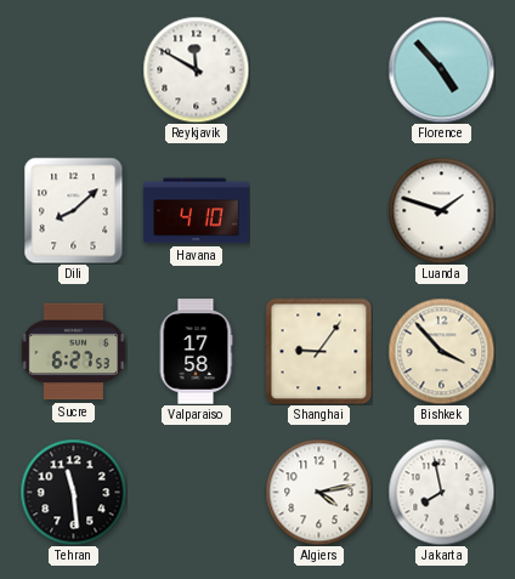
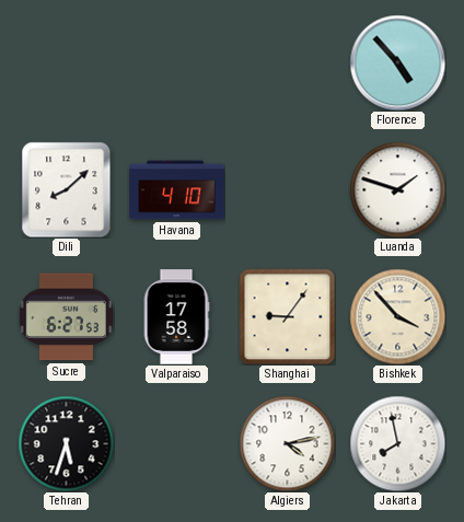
Reykjavik: 11:50 -> none
Tehran: 11:29 -> 5:33
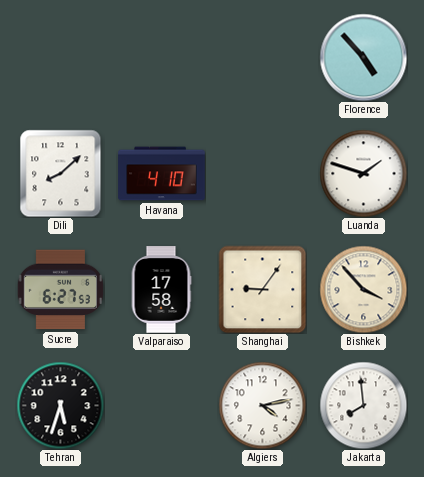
Jakarta: 7:58 -> 7:59
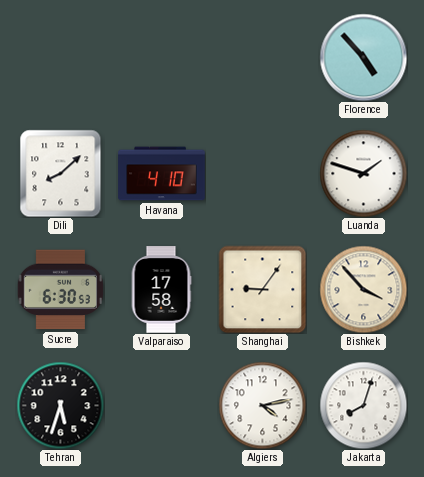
Sucre: 6:27 -> 6:30
Jakarta: 7:59 -> 8:03
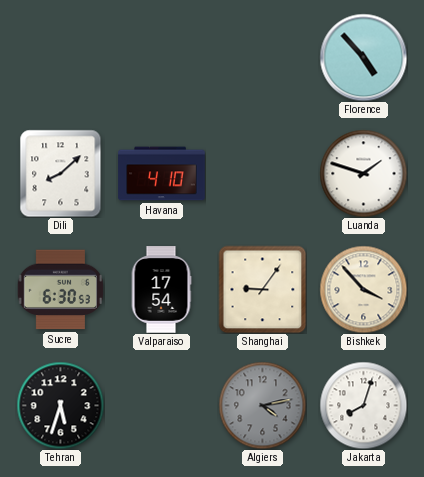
Valparaiso: 17:58 -> 17:54
Algiers dial: white -> grey
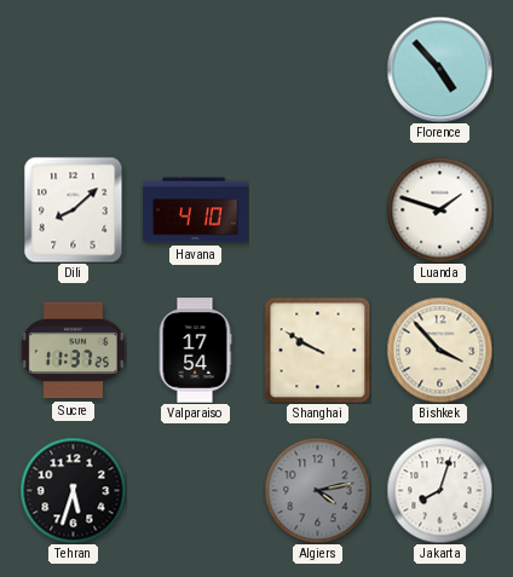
Sucre: 6:30 -> 11:37
Shanghai: 9:06 -> 9:50
